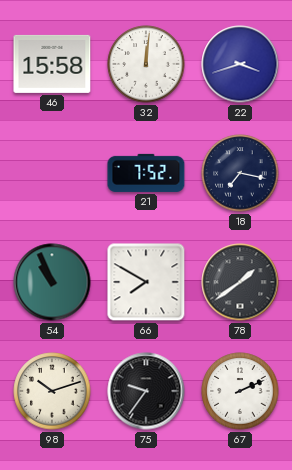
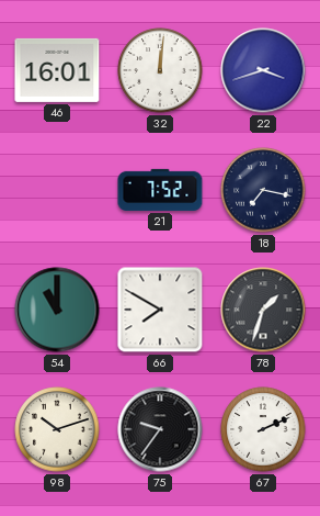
46: 15:58 -> 16:01
54: 10:56 -> 11:00
78: 1:39 -> 1:33
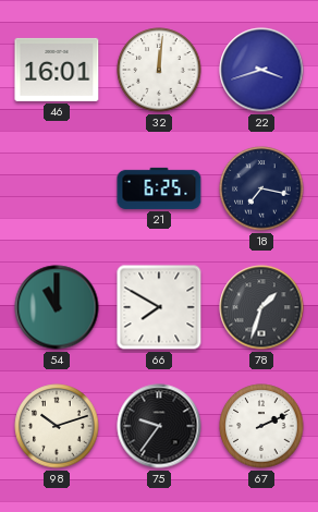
21: 7:52 -> 6:25
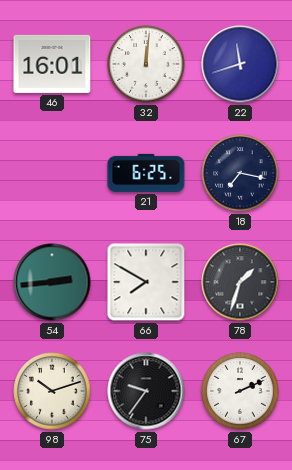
22: 3:42 -> 11:42
54: 11:00 -> 2:44
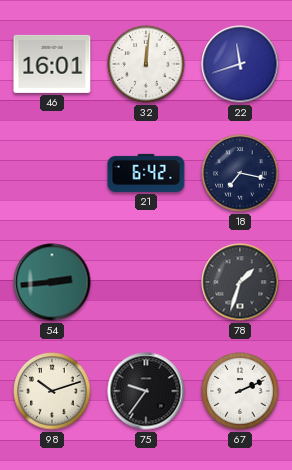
21: 6:25 -> 6:42
66: 7:50 -> none
